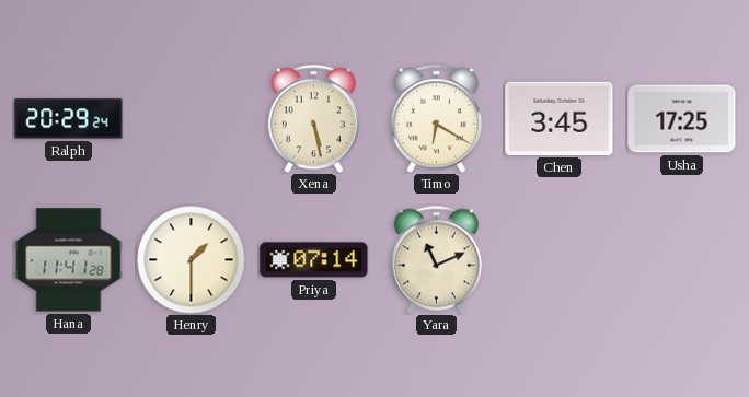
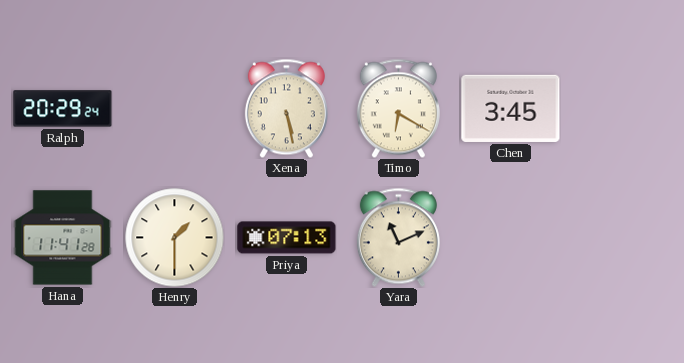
Usha: 17:25 -> none
Priya: 07:14 -> 07:13
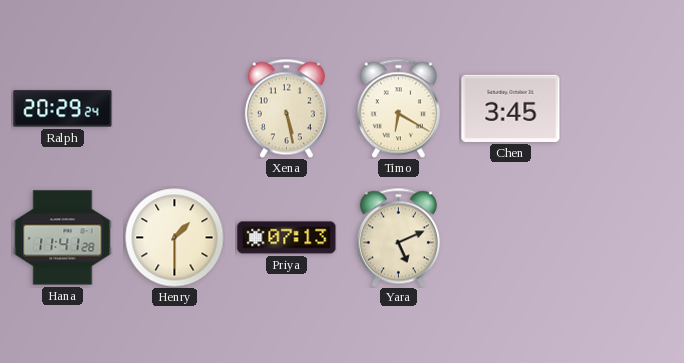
Yara: 11:11 -> 5:11
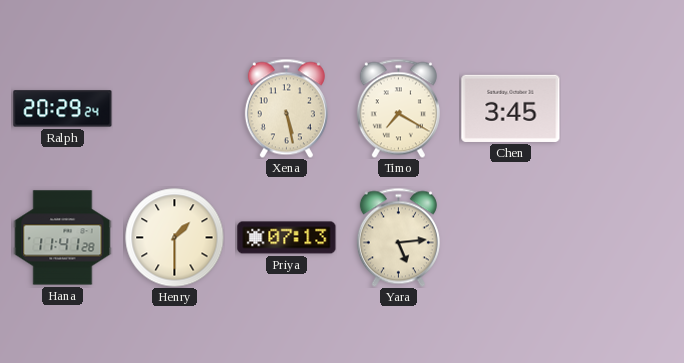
Timo: 6:20 -> 7:20
Yara: 5:11 -> 5:14
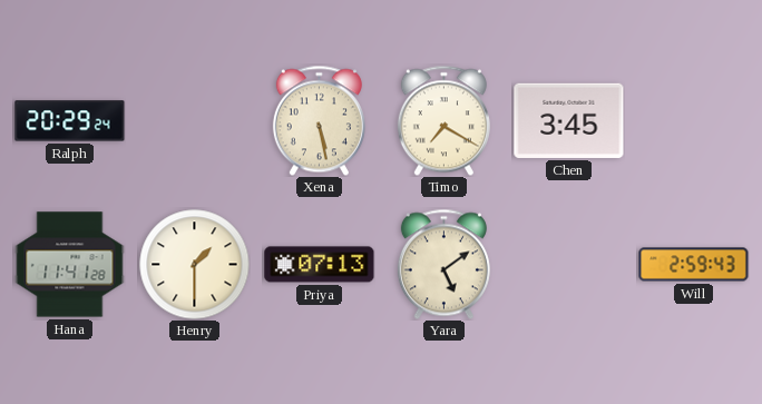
Yara: 5:14 -> 5:09
Will: none -> 2:59
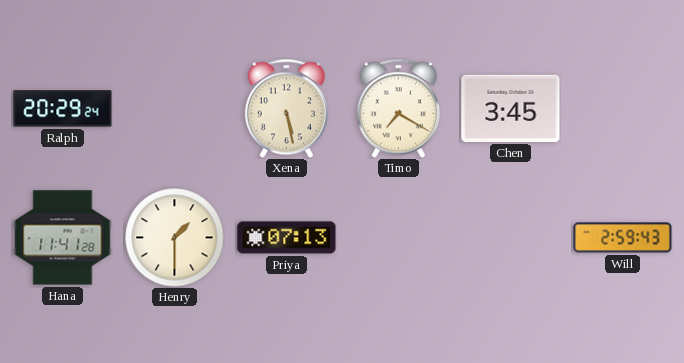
Yara: 5:09 -> none
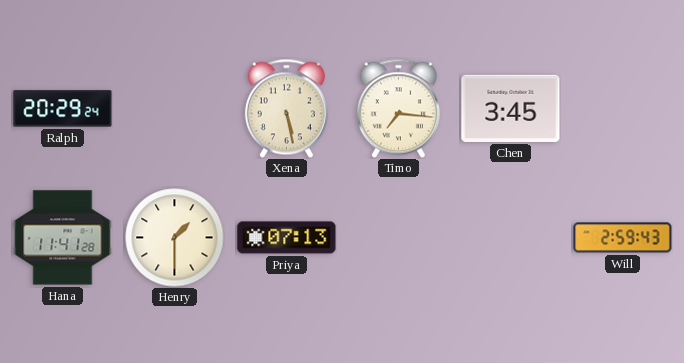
Timo: 7:20 -> 7:16
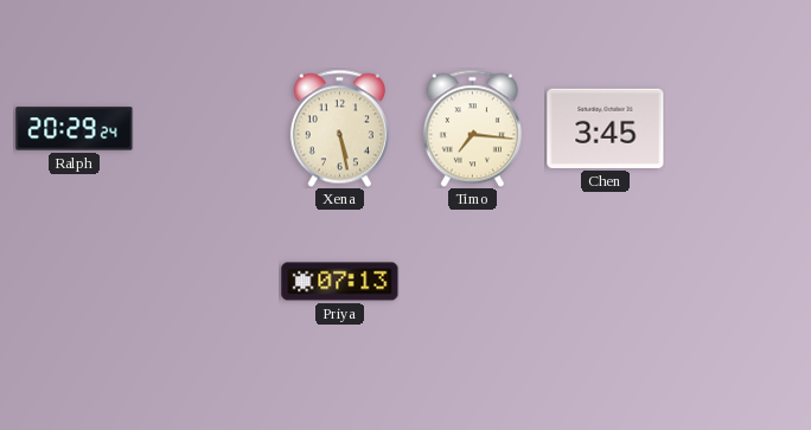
Hana: 11:41 -> none
Henry: 1:30 -> none
Will: 2:59 -> none
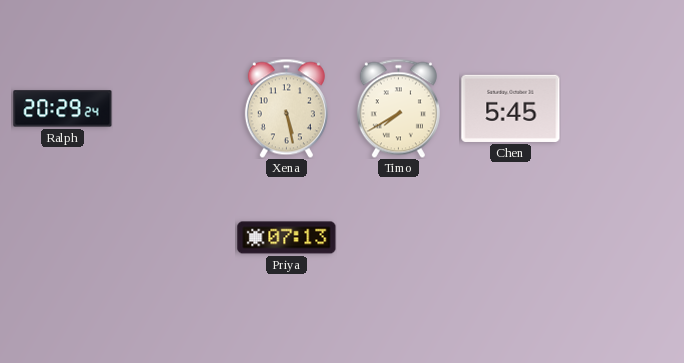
Timo: 7:16 -> 7:40
Chen: 3:45 -> 5:45
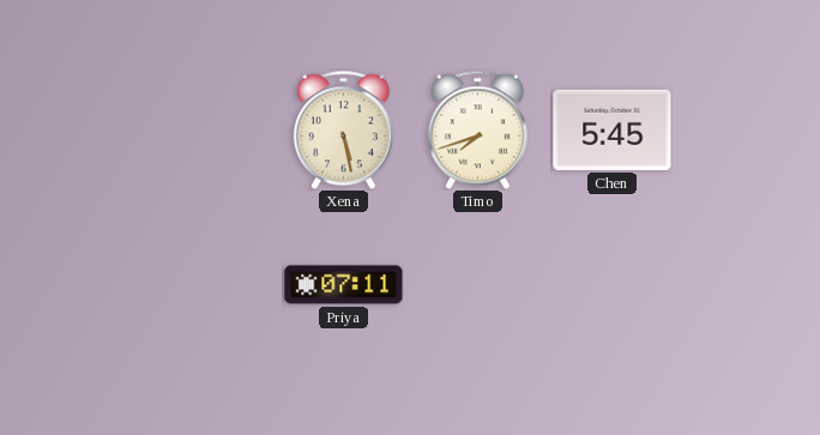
Ralph: 20:29 -> none
Timo: 7:40 -> 7:42
Priya: 07:13 -> 07:11
